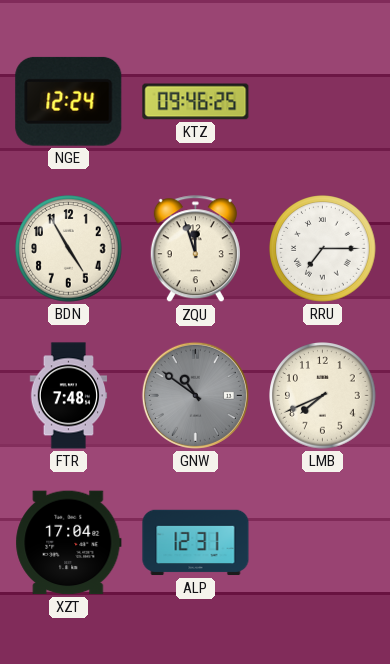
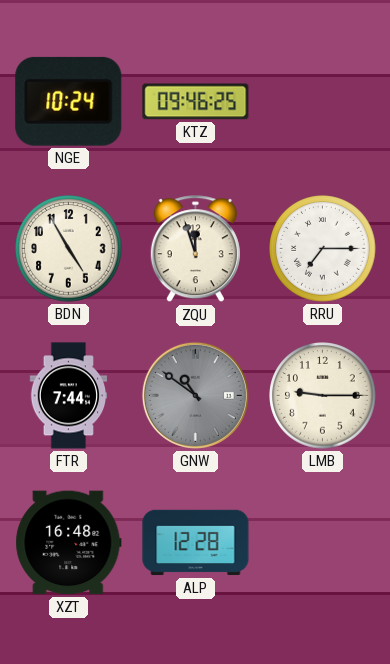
NGE: 12:24 -> 10:24
FTR: 7:48 -> 7:44
LMB: 7:41 -> 9:15
XZT: 17:04 -> 16:48
ALP: 12:31 -> 12:28
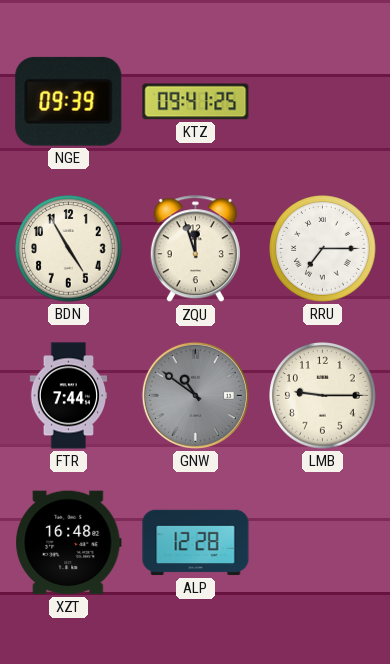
NGE: 10:24 -> 09:39
KTZ: 09:46 -> 09:41
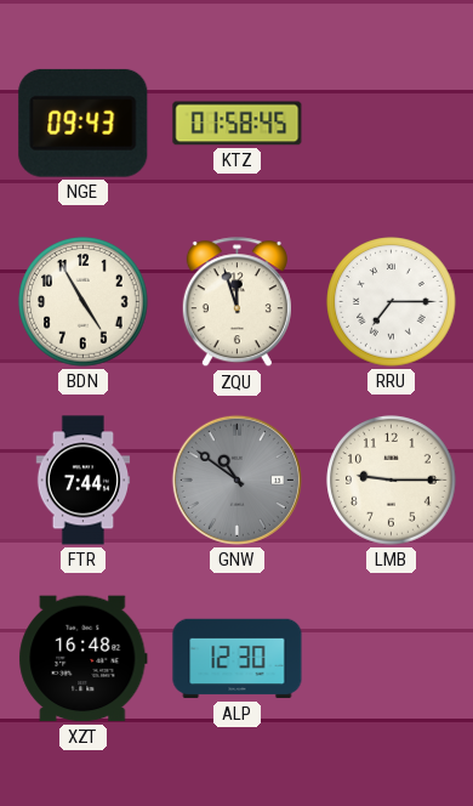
NGE: 09:39 -> 09:43
KTZ: 09:41 -> 01:58
ALP: 12:28 -> 12:30
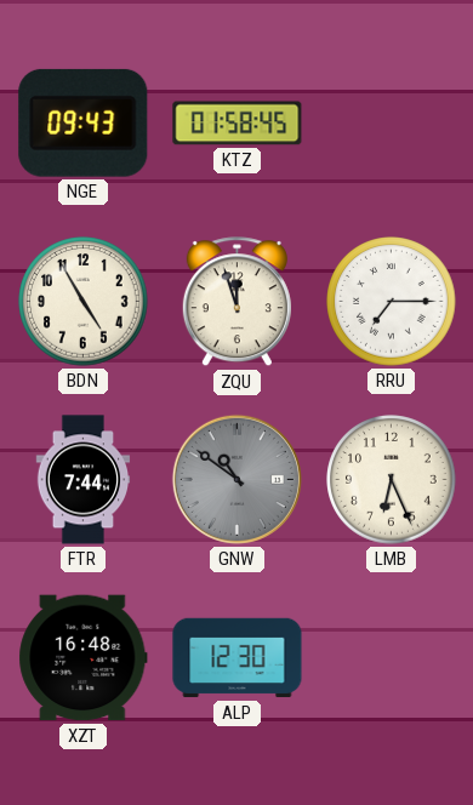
LMB: 9:15 -> 6:26
